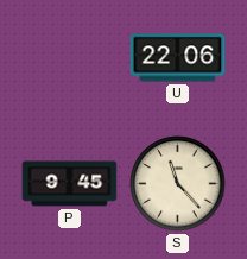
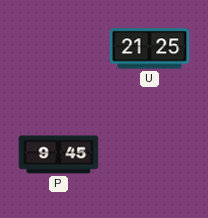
U: 22:06 -> 21:25
S: 11:23 -> none
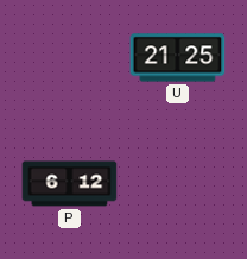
P: 9:45 -> 6:12
